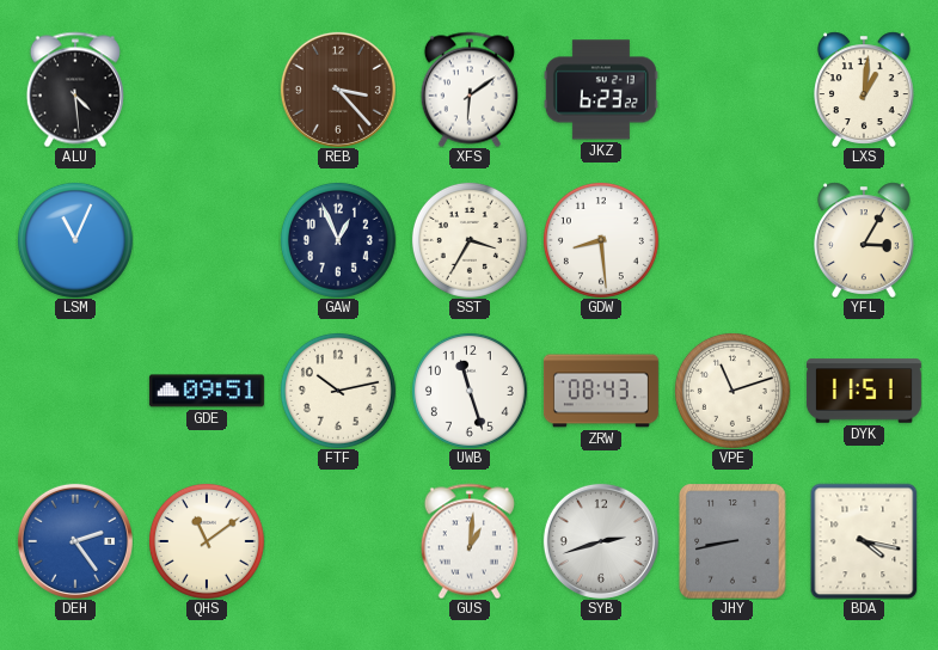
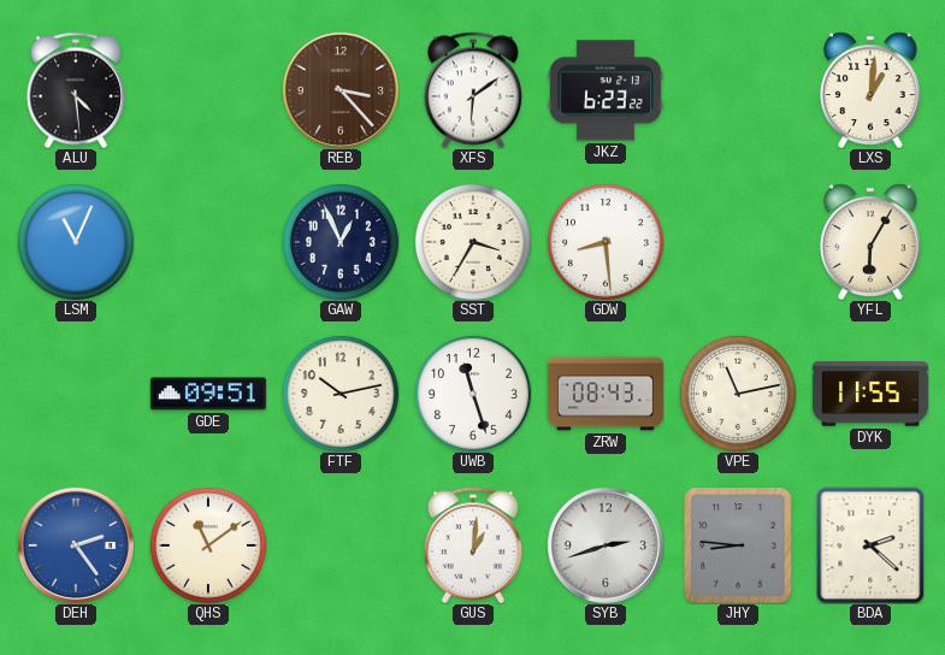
YFL: 3:05 -> 6:05
VPE: 11:12 -> 11:13
DYK: 11:51 -> 11:55
JHY: 8:43 -> 8:46
BDA: 4:17 -> 2:22
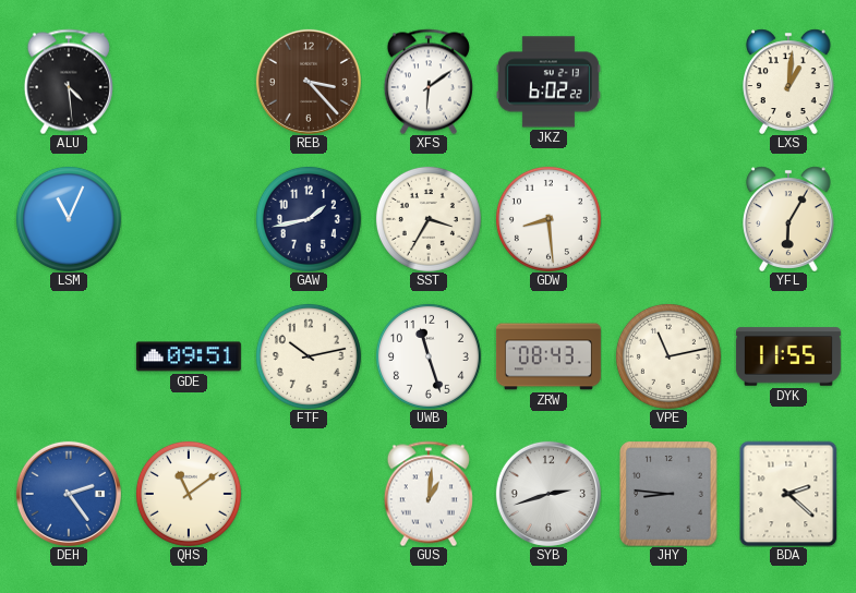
JKZ: 6:23 -> 6:02
GAW: 12:56 -> 1:43
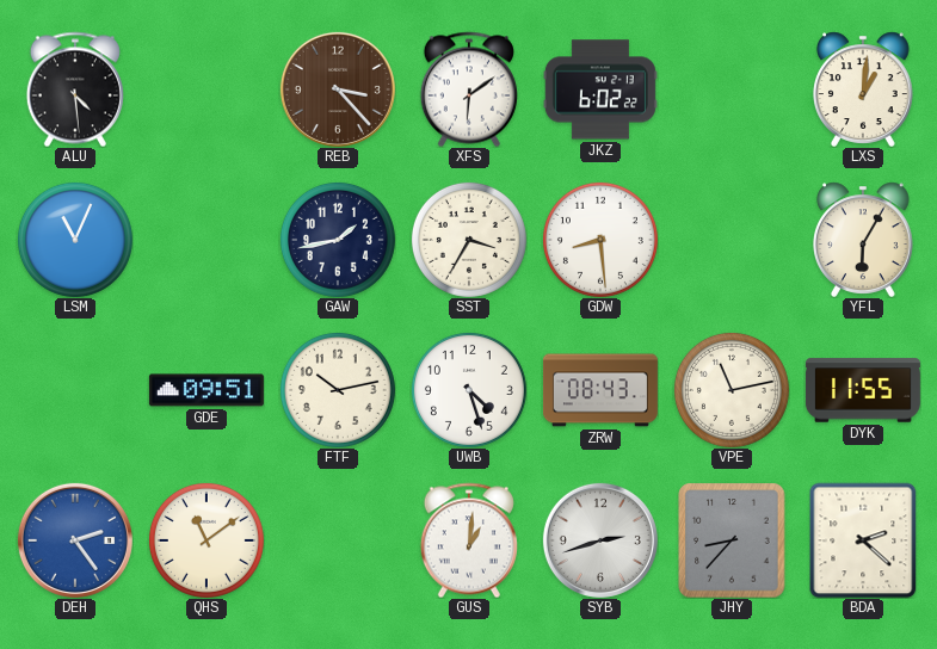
UWB: 11:27 -> 4:27
JHY: 8:46 -> 8:37
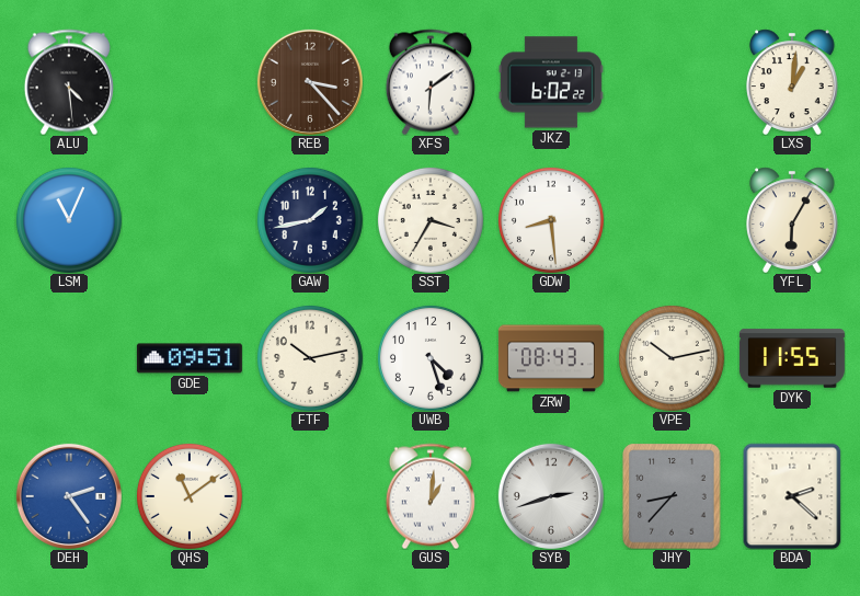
VPE: 11:13 -> 10:13
